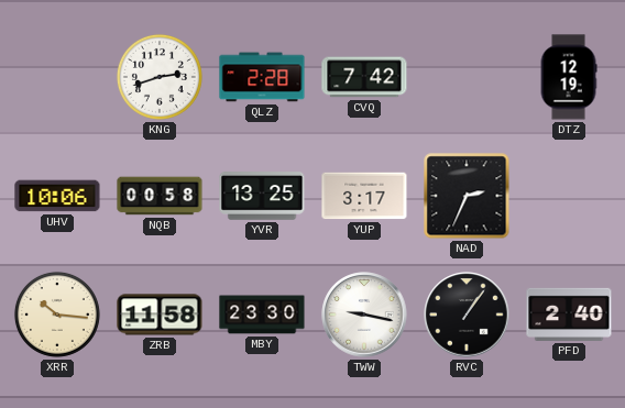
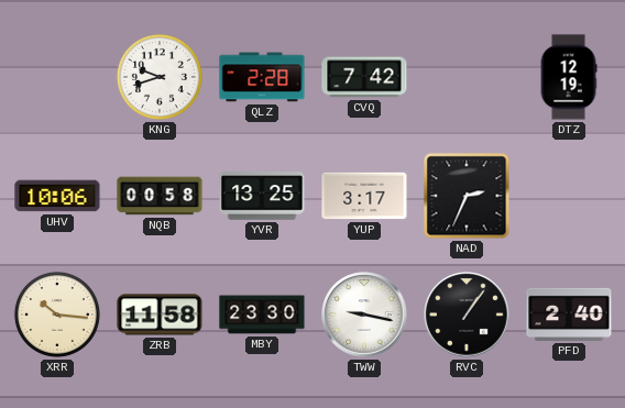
KNG: 2:42 -> 9:42
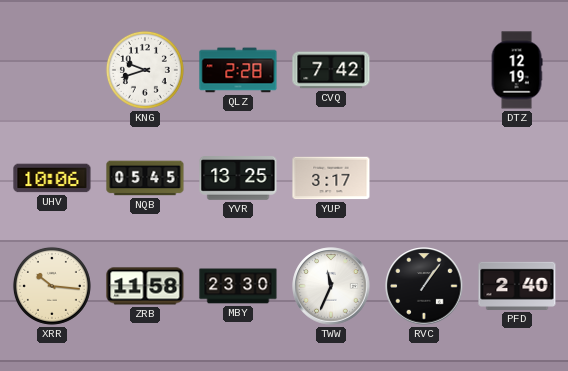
NQB: 00:58 -> 05:45
NAD: 2:34 -> none
TWW: 9:17 -> 11:34
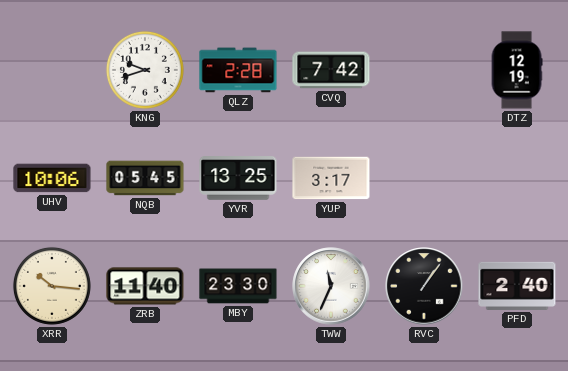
ZRB: 11:58 -> 11:40
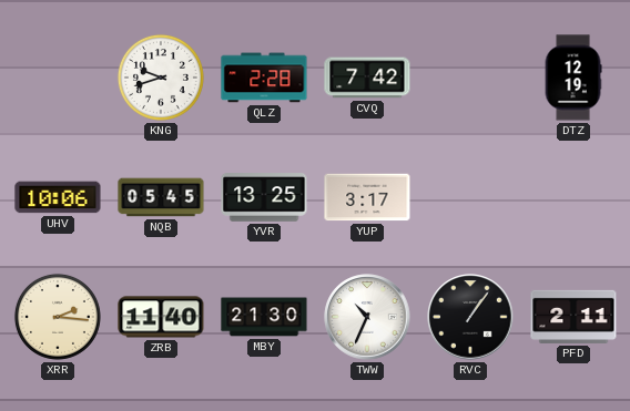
XRR: 10:16 -> 2:16
MBY: 23:30 -> 21:30
TWW: 11:34 -> 10:34
PFD: 2:40 -> 2:11
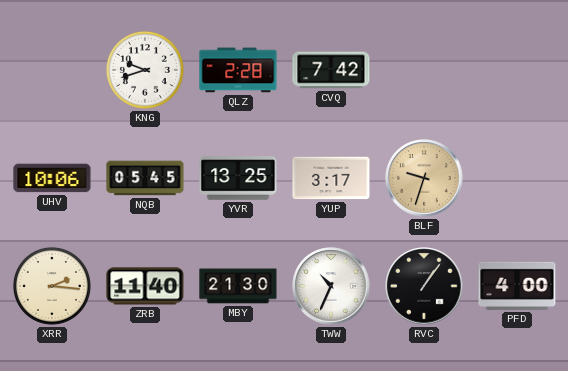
DTZ: 12:19 -> none
BLF: none -> 9:33
PFD: 2:11 -> 4:00
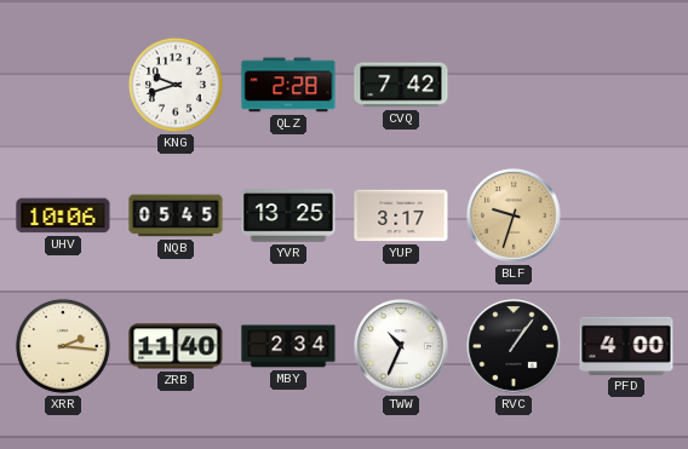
MBY: 21:30 -> 2:34
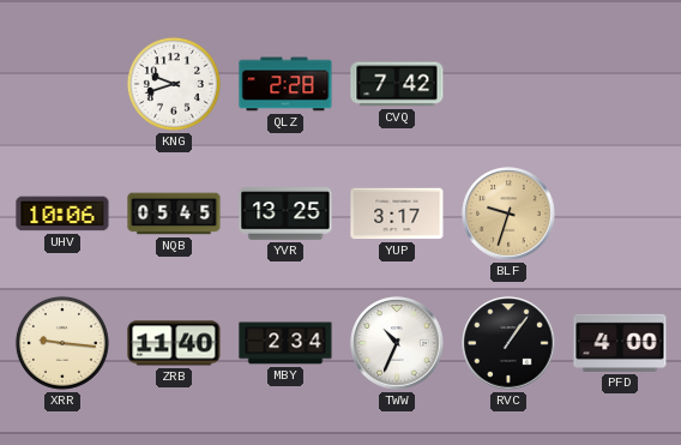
XRR: 2:16 -> 9:16
